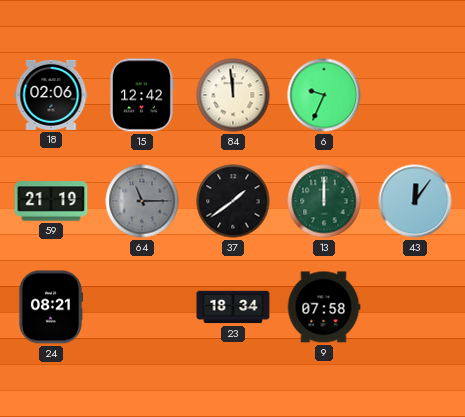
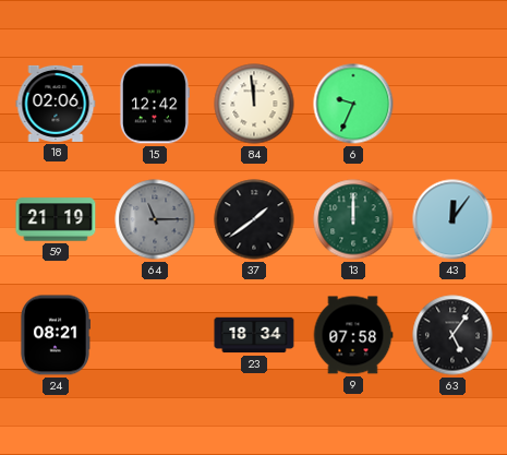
63: none -> 5:06
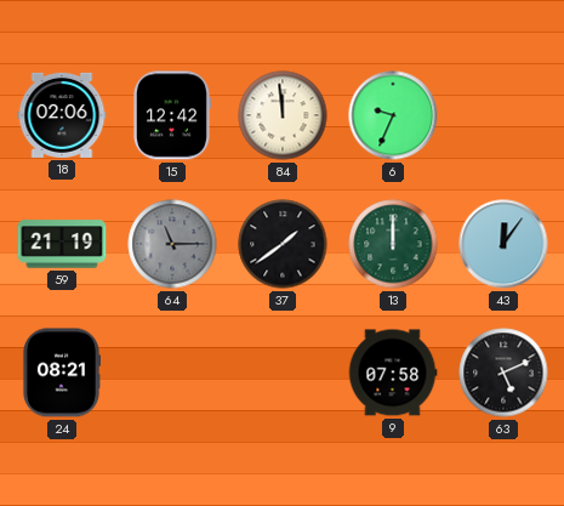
23: 18:34 -> none
63: 5:06 -> 5:11
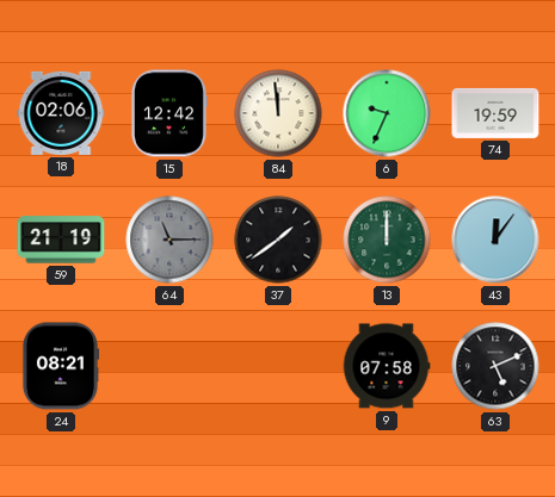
74: none -> 19:59
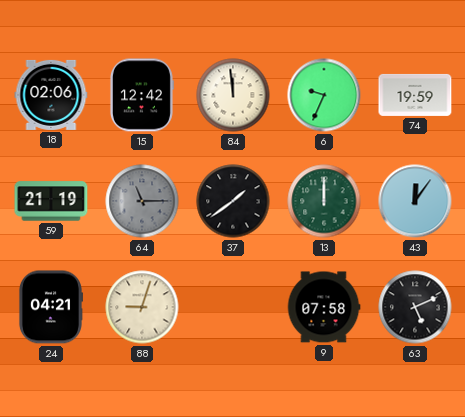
24: 08:21 -> 04:21
88: none -> 9:03
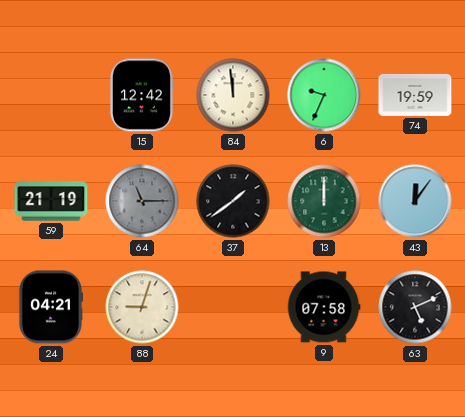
18: 02:06 -> none
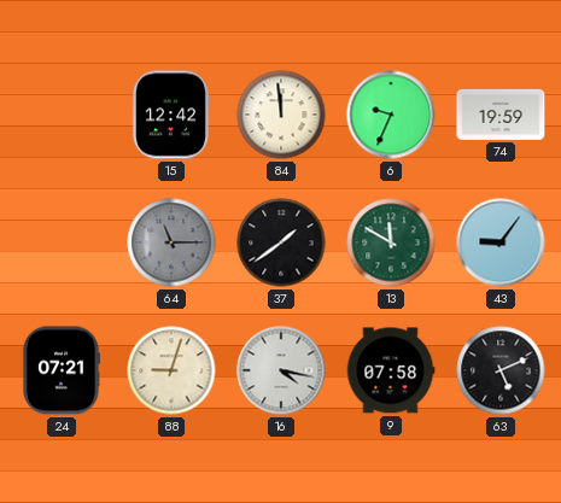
59: 21:19 -> none
13: 12:00 -> 11:50
43: 12:06 -> 9:06
24: 04:21 -> 07:21
16: none -> 4:17
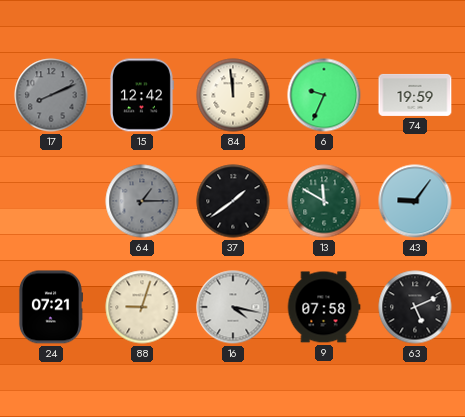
17: none -> 8:11
64: 11:15 -> 1:15
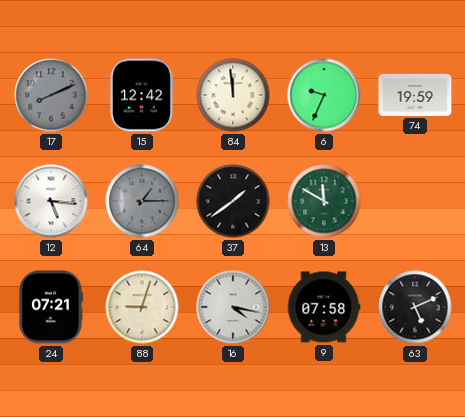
12: none -> 5:16
43: 9:06 -> none
